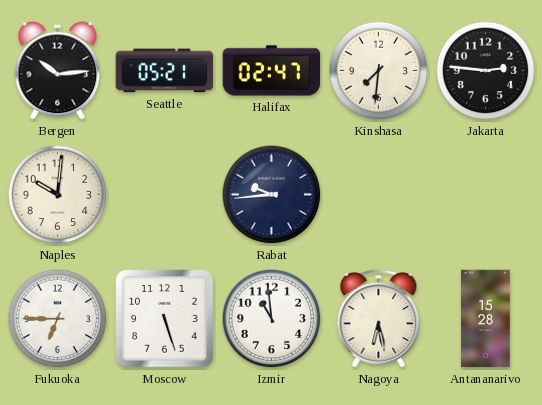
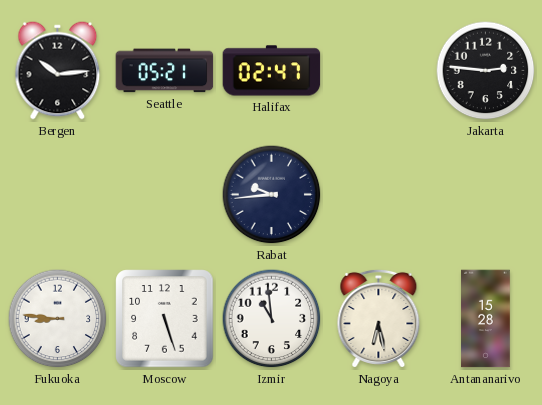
Kinshasa: 7:31 -> none
Naples: 10:01 -> none
Fukuoka: 6:45 -> 8:46
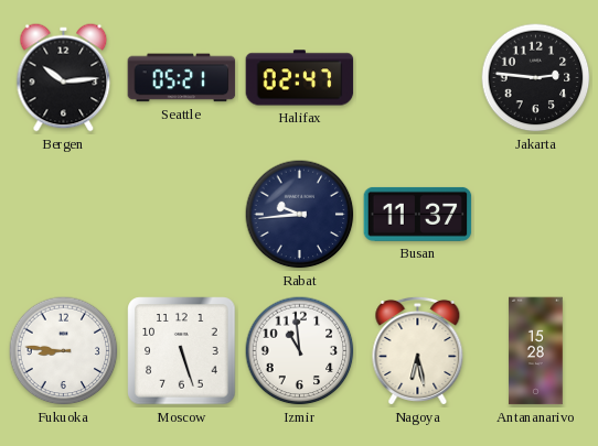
Busan: none -> 11:37
